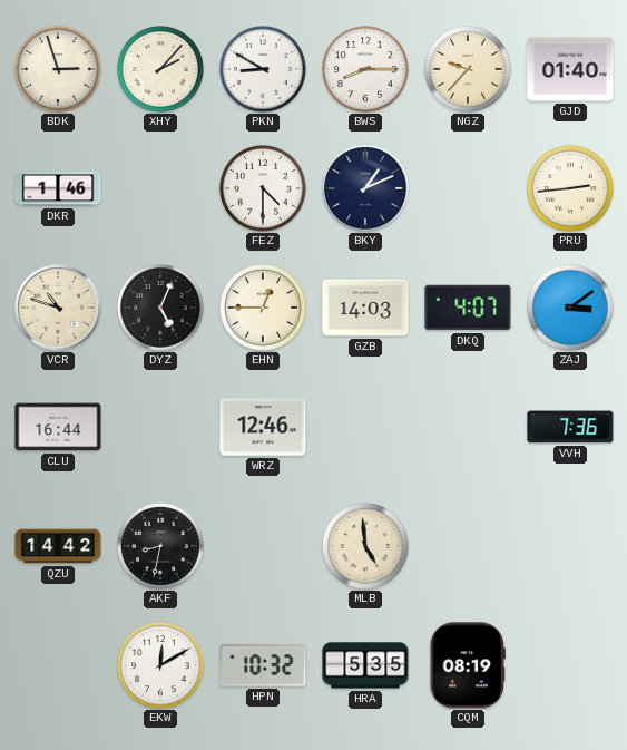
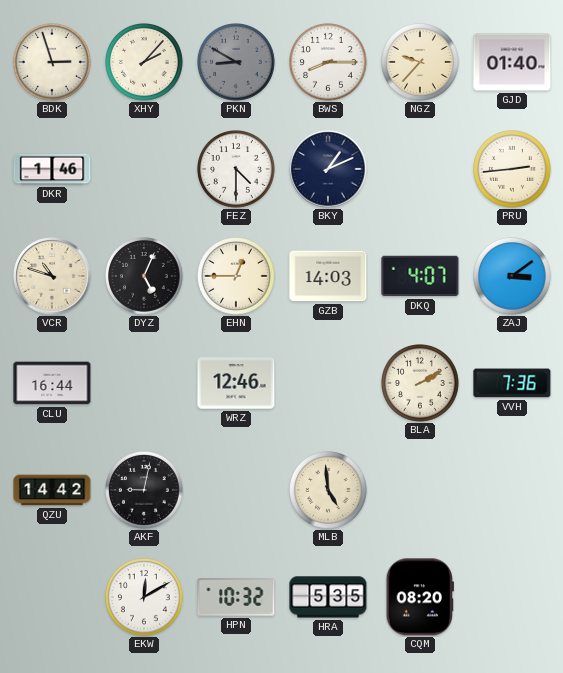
PKN dial: white -> grey
BLA: none -> 2:10
AKF: 8:32 -> 9:02
CQM: 08:19 -> 08:20
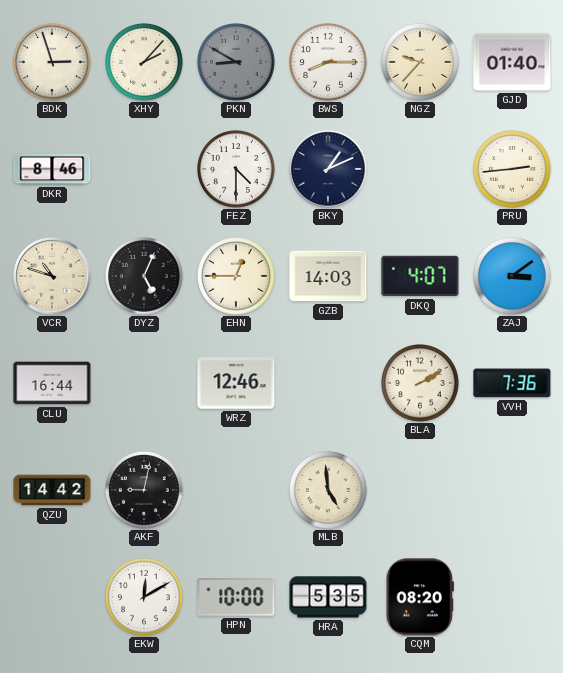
DKR: 1:46 -> 8:46
HPN: 10:32 -> 10:00
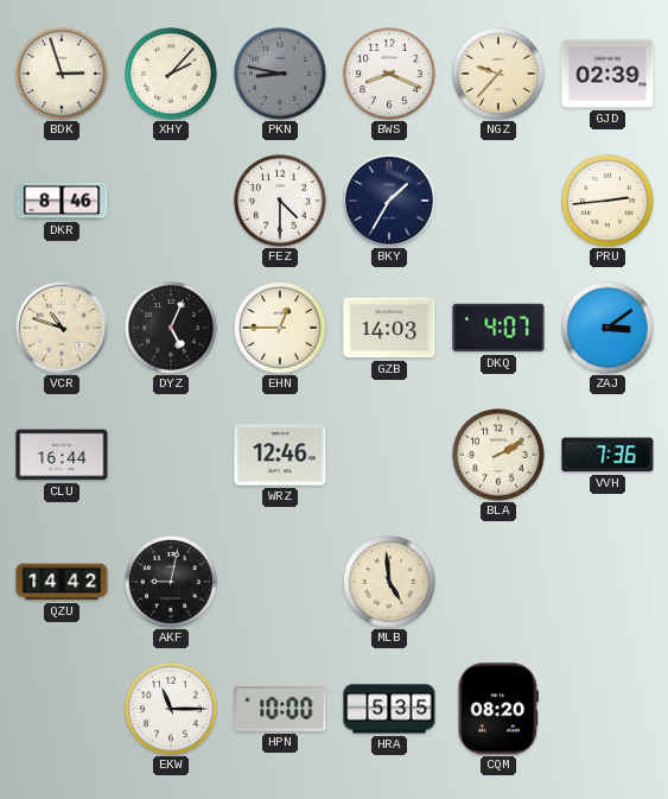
PKN: 8:50 -> 8:47
BWS: 8:15 -> 8:19
GJD: 01:40 -> 02:39
BKY: 1:11 -> 1:35
EKW: 12:10 -> 11:15
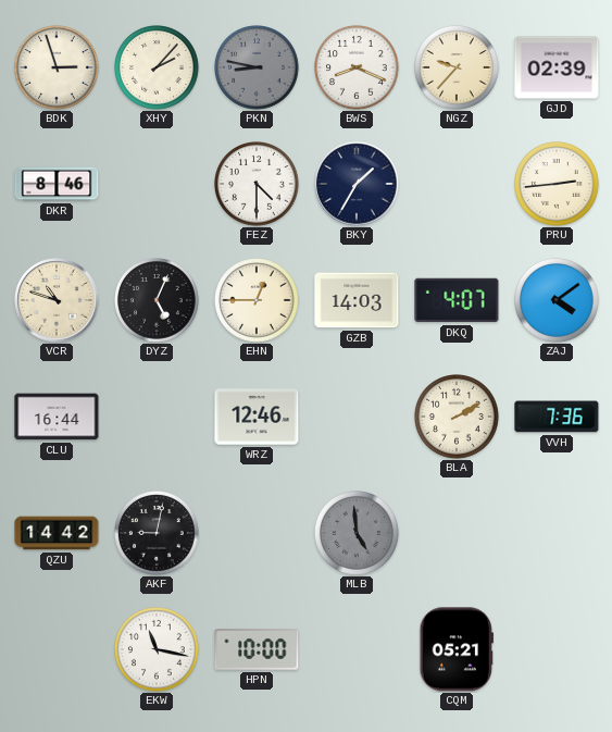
ZAJ: 3:09 -> 4:09
MLB dial: cream -> grey
EKW: 11:15 -> 11:17
HRA: 5:35 -> none
CQM: 08:20 -> 05:21
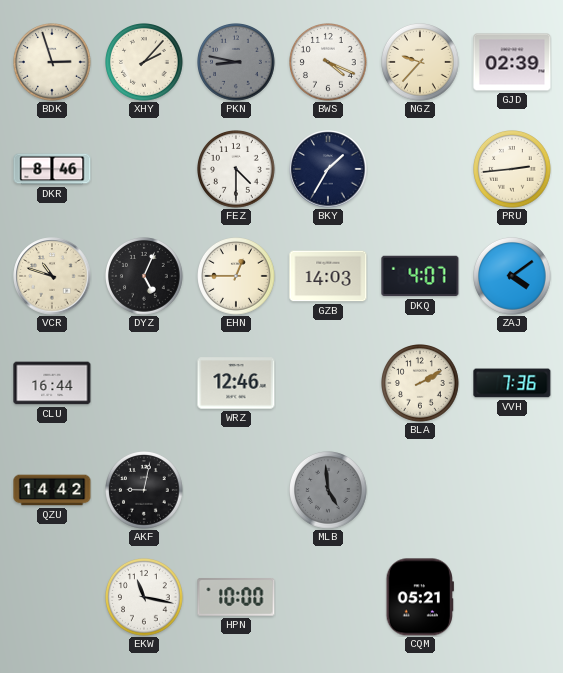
BWS: 8:19 -> 4:19
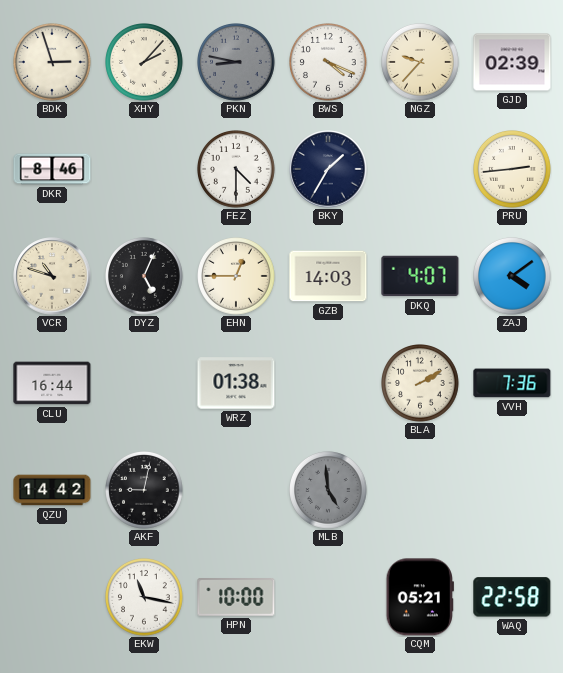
WRZ: 12:46 -> 01:38
WAQ: none -> 22:58
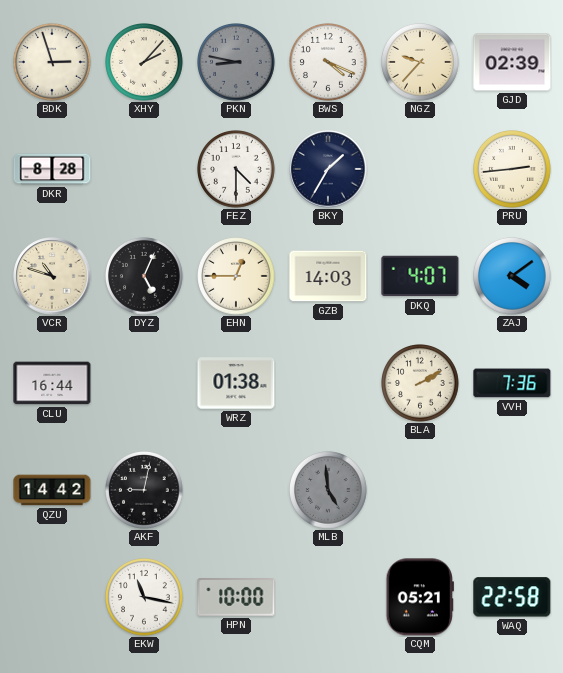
DKR: 8:46 -> 8:28
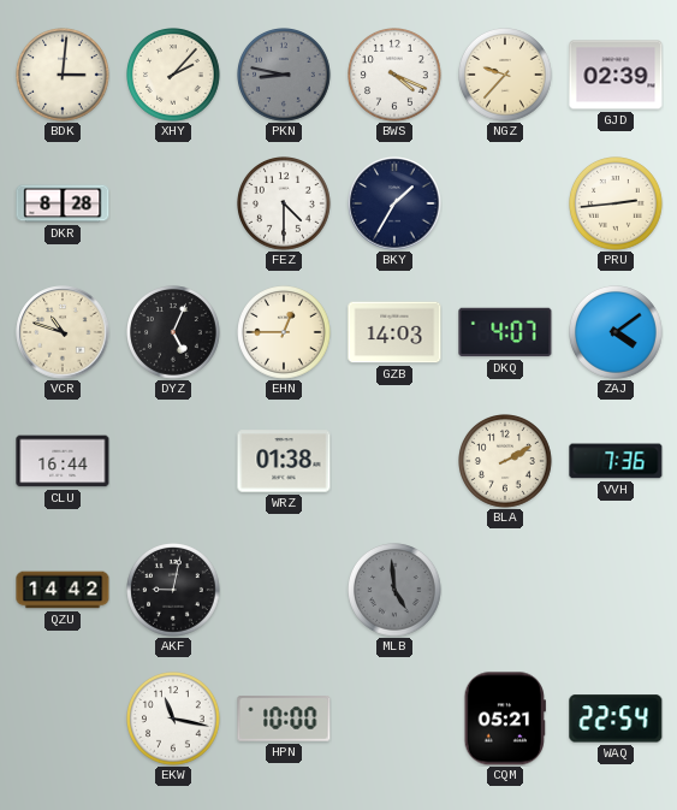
BDK: 2:57 -> 3:01
WAQ: 22:58 -> 22:54
